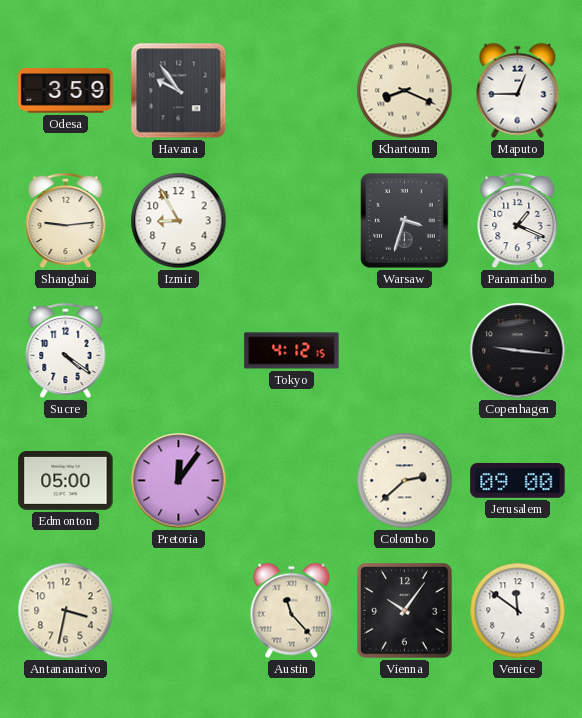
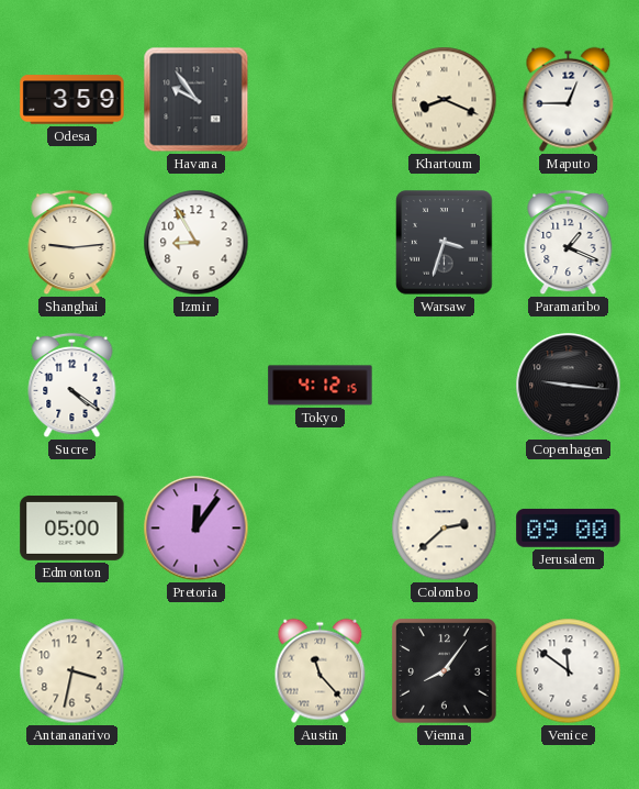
Vienna: 10:06 -> 8:06
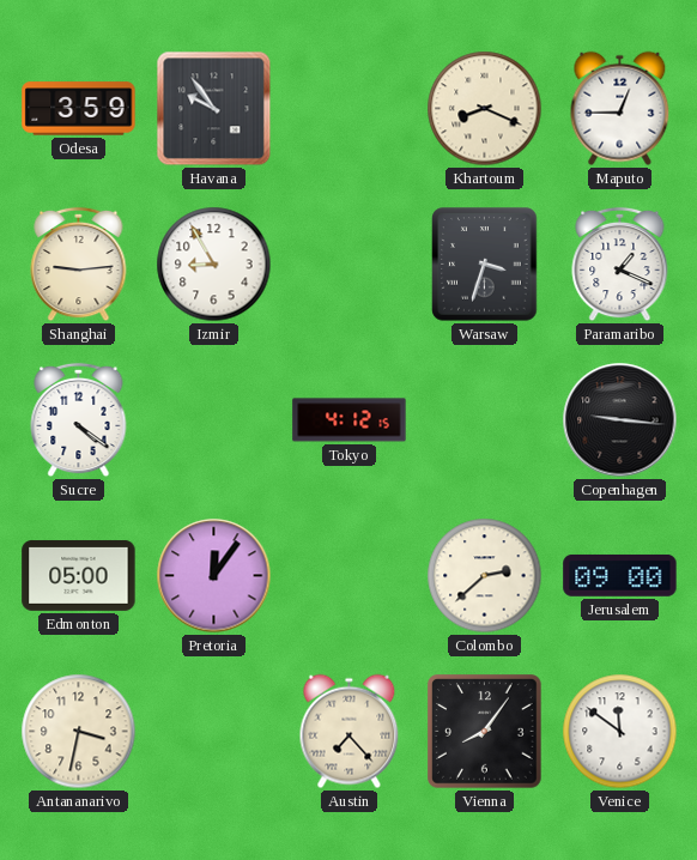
Austin: 11:23 -> 7:23
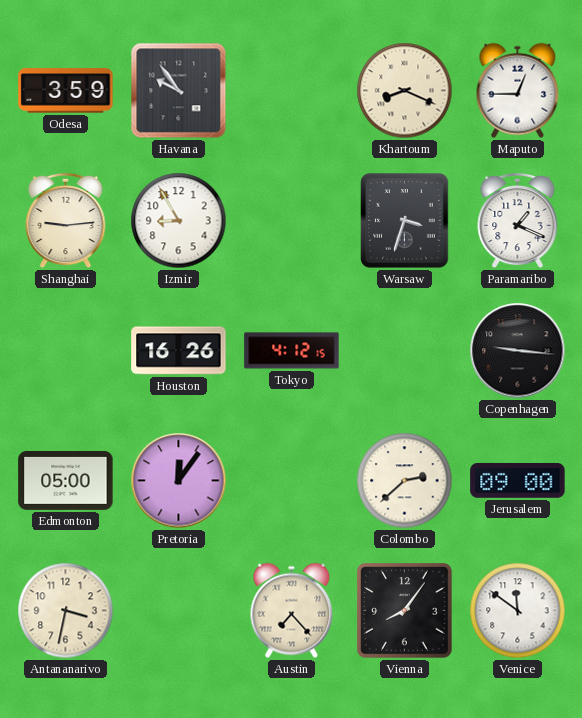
Sucre: 4:21 -> none
Houston: none -> 16:26
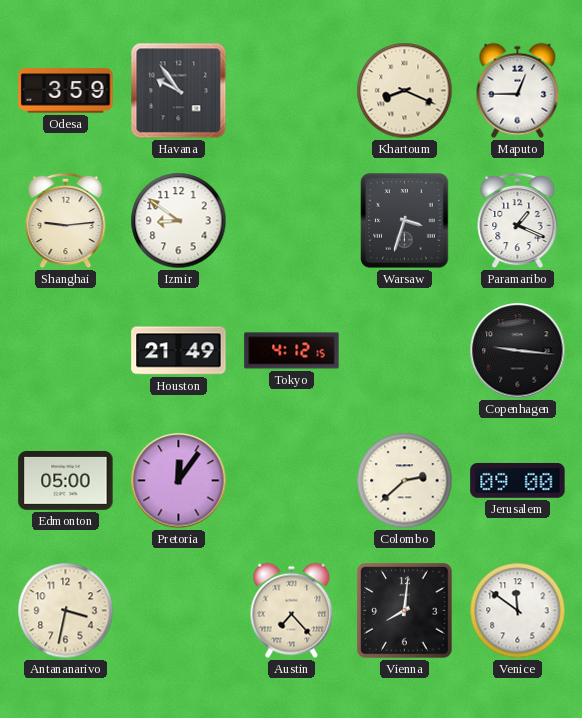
Izmir: 8:55 -> 8:51
Houston: 16:26 -> 21:49
Vienna: 8:06 -> 8:01
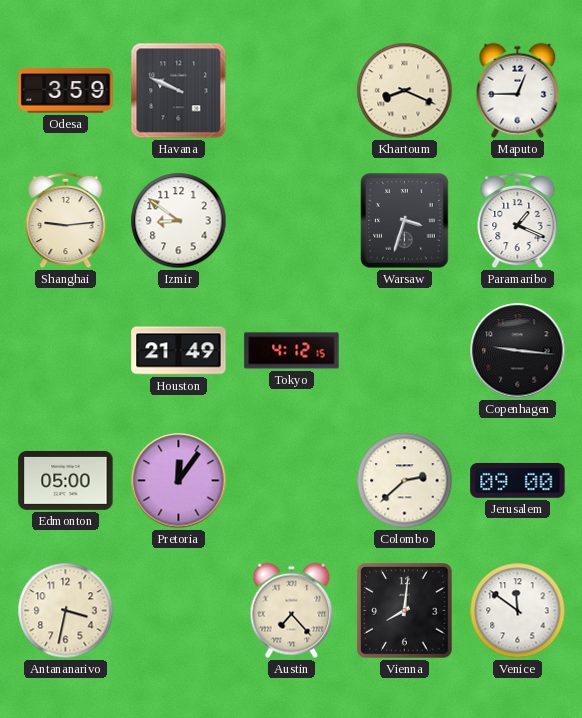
Havana: 9:54 -> 9:49
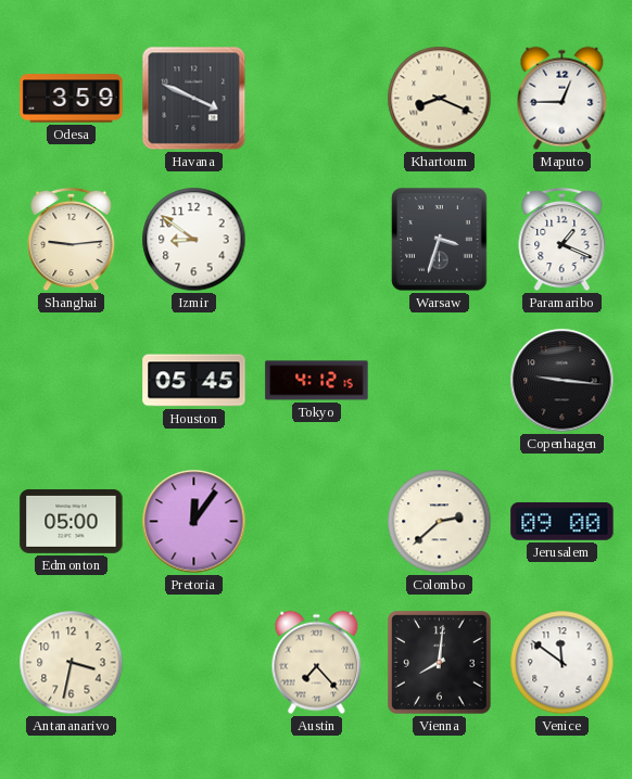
Havana: 9:49 -> 3:49
Houston: 21:49 -> 05:45
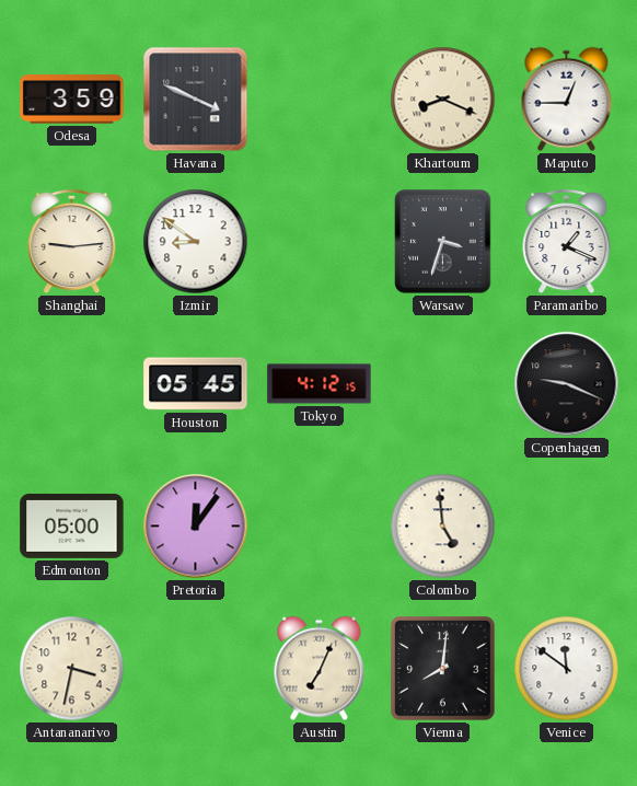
Copenhagen: 9:16 -> 9:19
Colombo: 2:38 -> 4:59
Jerusalem: 09:00 -> none
Austin: 7:23 -> 7:04
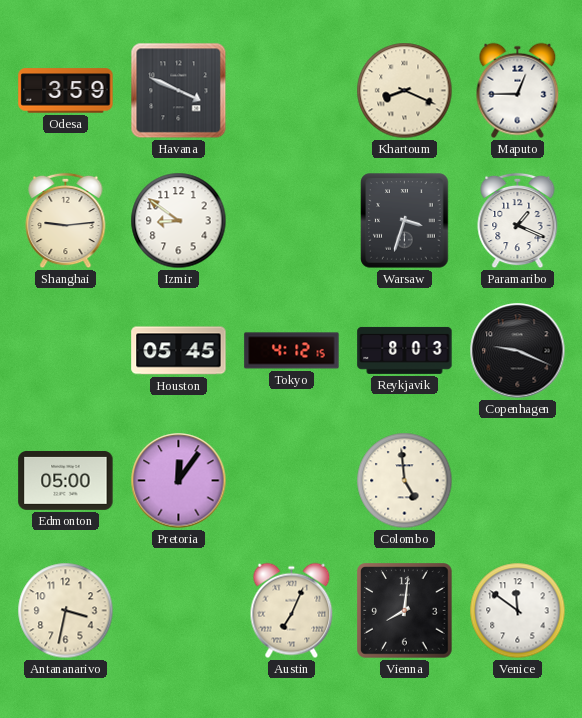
Reykjavik: none -> 8:03
